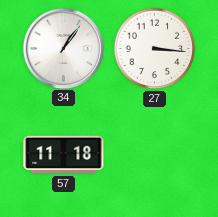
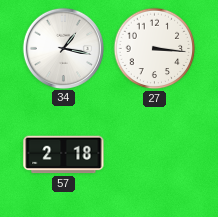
34: 1:06 -> 1:17
57: 11:18 -> 2:18
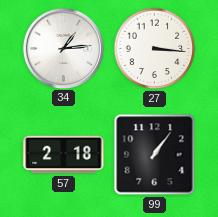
34: 1:17 -> 1:14
99: none -> 1:06
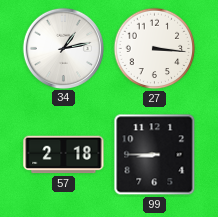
34: 1:14 -> 1:13
99: 1:06 -> 8:45
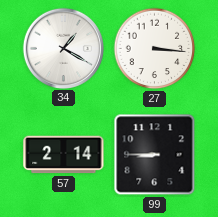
34: 1:13 -> 1:20
57: 2:18 -> 2:14
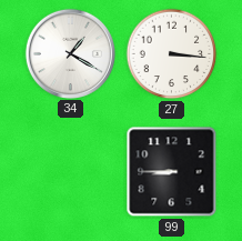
57: 2:14 -> none
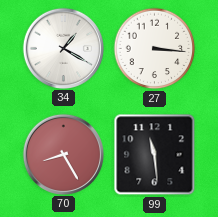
70: none -> 8:25
99: 8:45 -> 11:29
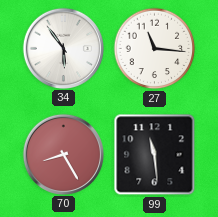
34: 1:20 -> 5:54
27: 3:16 -> 11:16
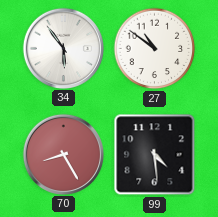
27: 11:16 -> 10:51
99: 11:29 -> 4:29
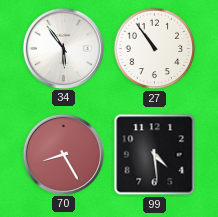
27: 10:51 -> 10:54
